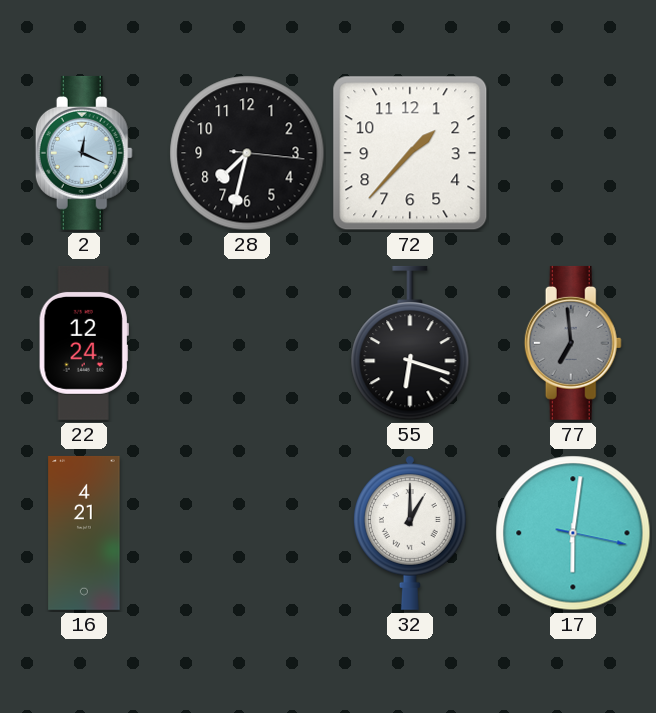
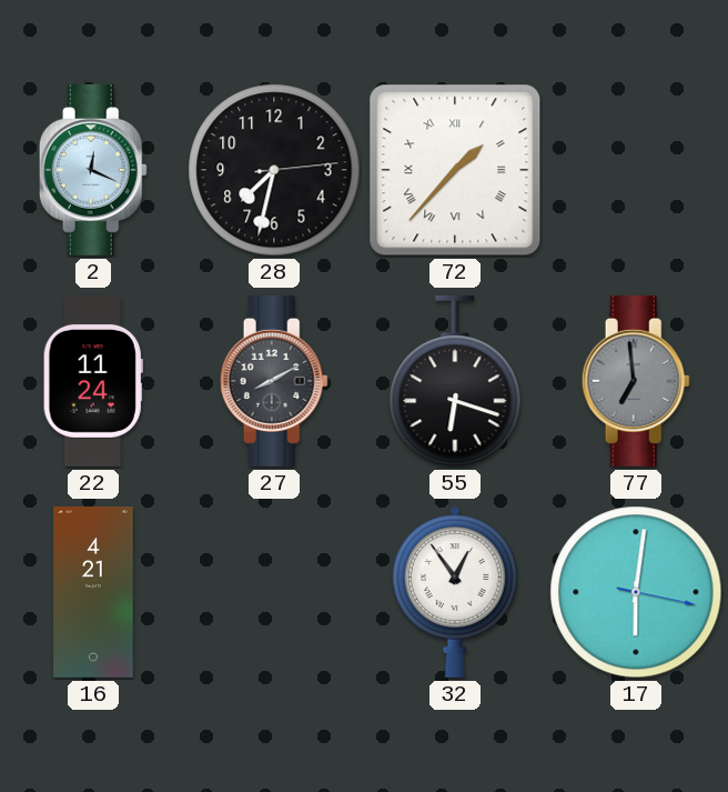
28: 7:32:16 -> 7:32:14
72 numerals: Arabic -> Roman
22: 12:24 -> 11:24
27: none -> 8:10
32: 1:00 -> 12:54
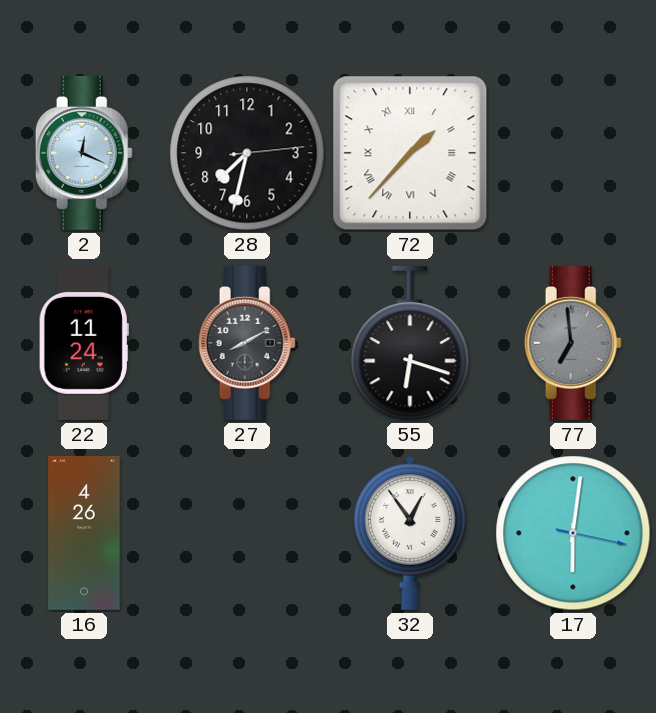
16: 4:21 -> 4:26
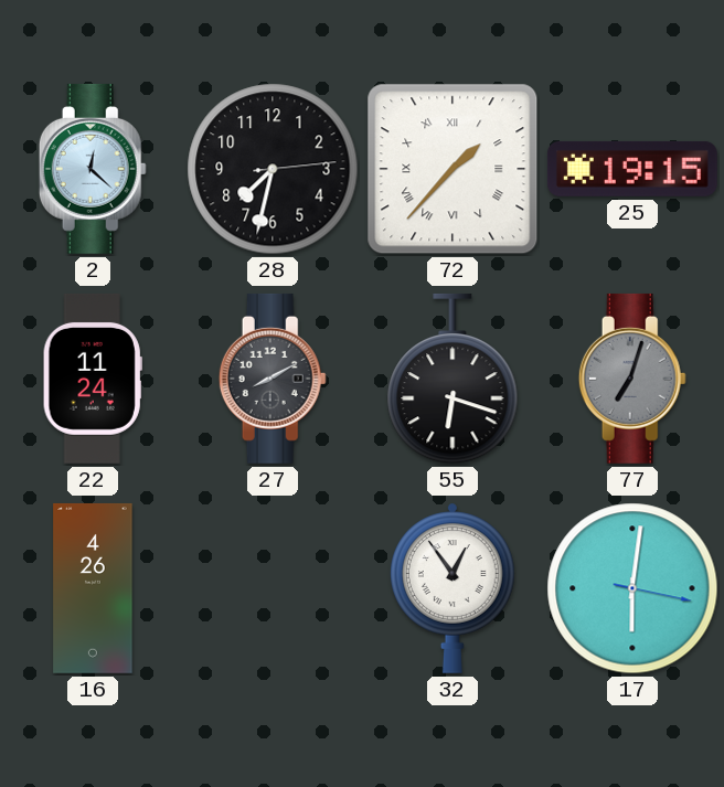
2: 12:19 -> 12:22
25: none -> 19:15
77: 6:59 -> 7:03
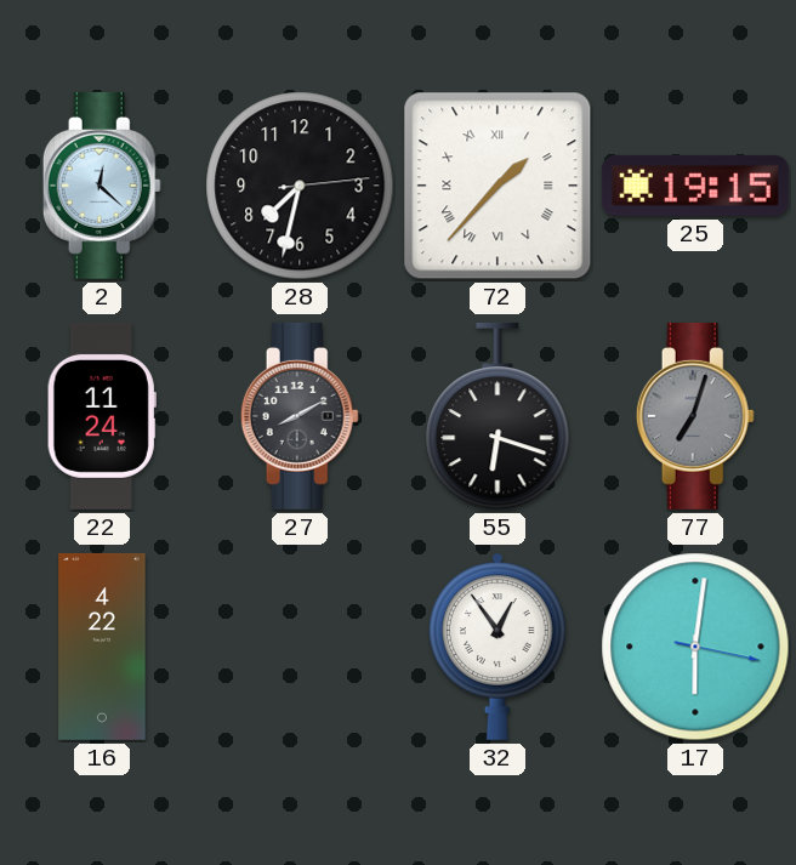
16: 4:26 -> 4:22
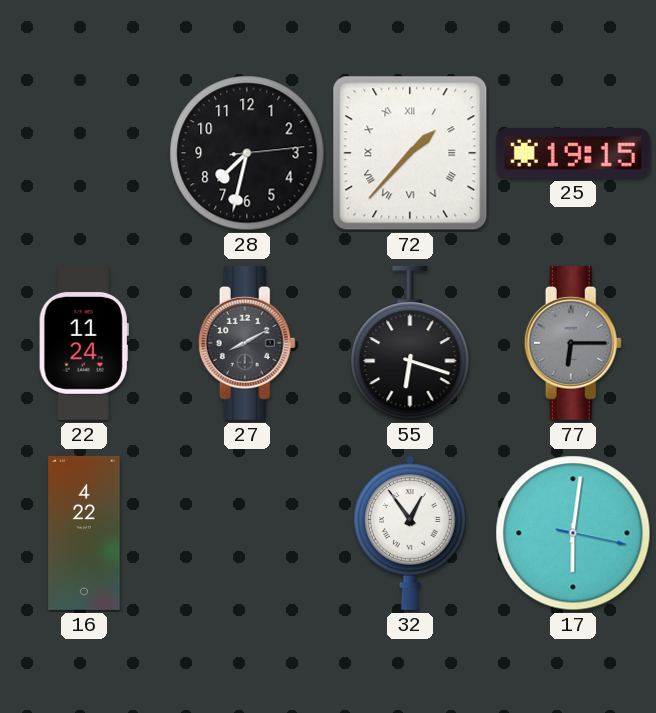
2: 12:22 -> none
77: 7:03 -> 6:15
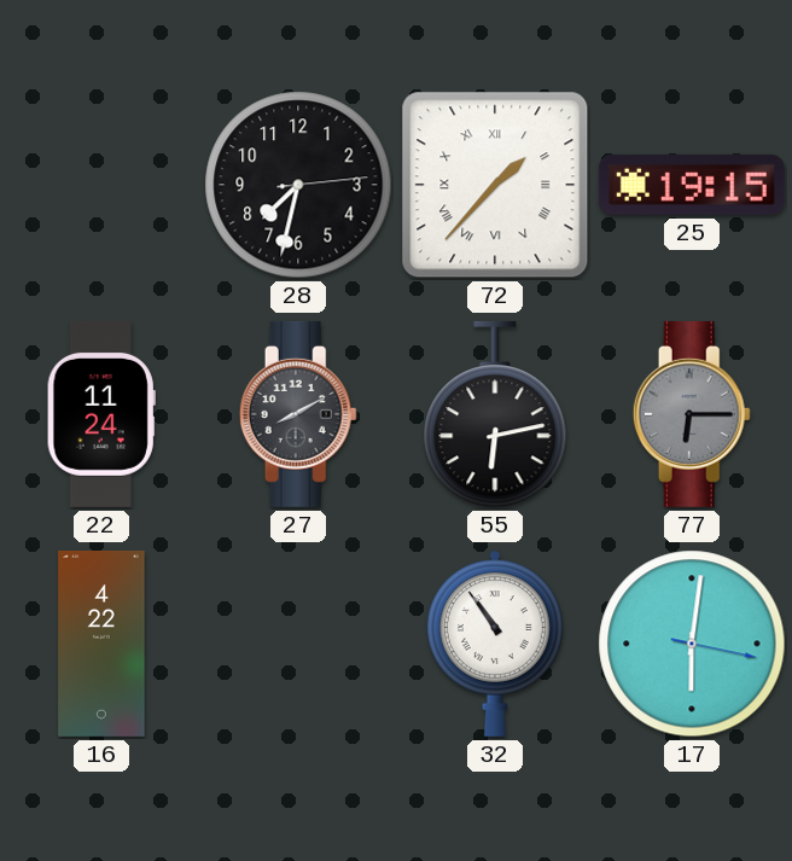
55: 6:18 -> 6:13
32: 12:54 -> 10:54
